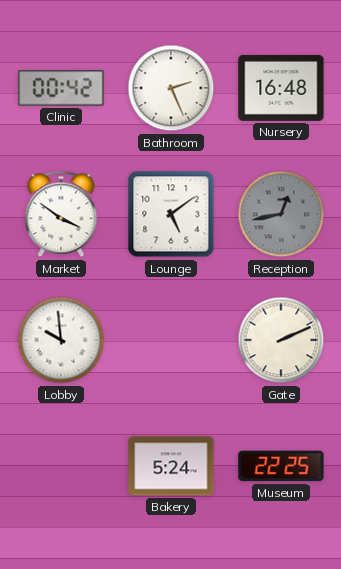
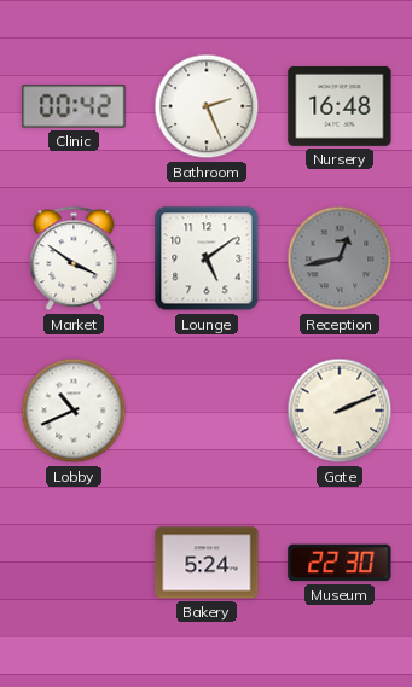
Lobby: 9:59 -> 10:41
Museum: 22:25 -> 22:30
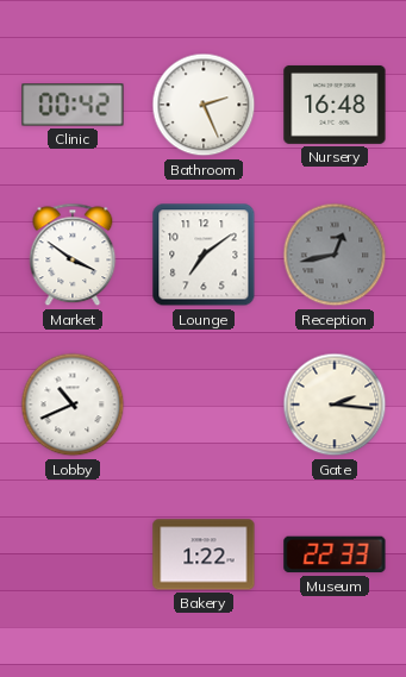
Lounge: 5:09 -> 7:09
Gate: 2:11 -> 2:16
Bakery: 5:24 -> 1:22
Museum: 22:30 -> 22:33
